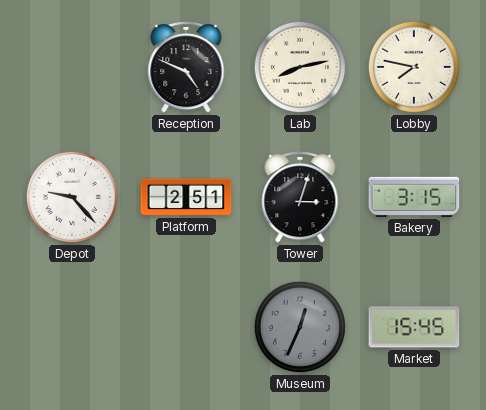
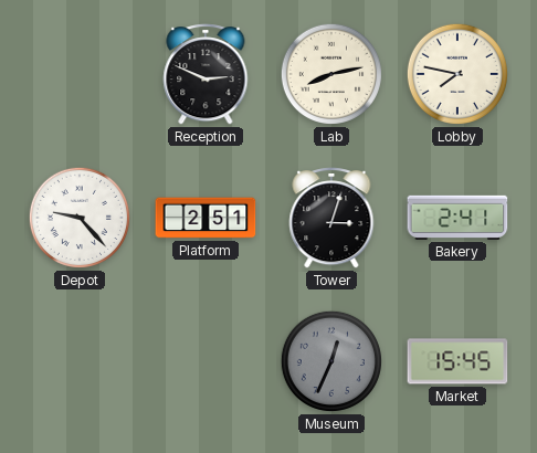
Reception: 4:49 -> 2:49
Bakery: 3:15 -> 2:41
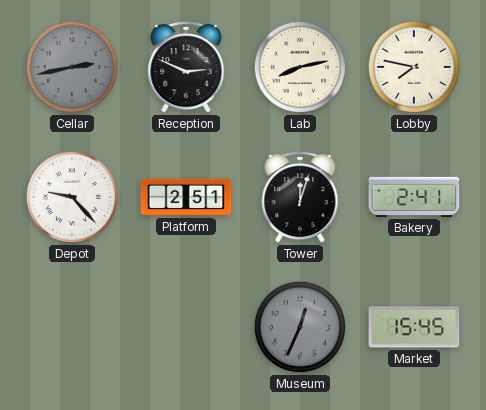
Cellar: none -> 2:43
Tower: 3:03 -> 12:03
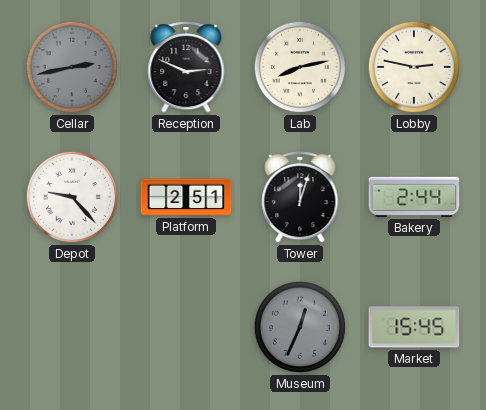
Lobby: 7:47 -> 2:47
Bakery: 2:41 -> 2:44
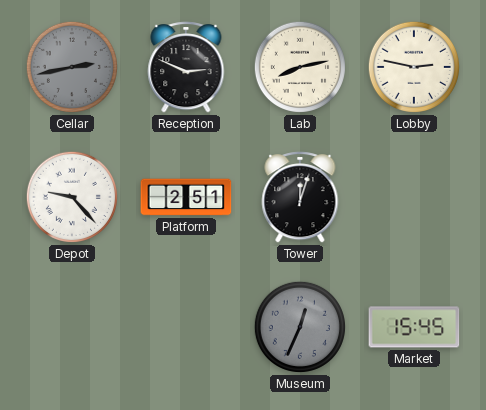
Bakery: 2:44 -> none
